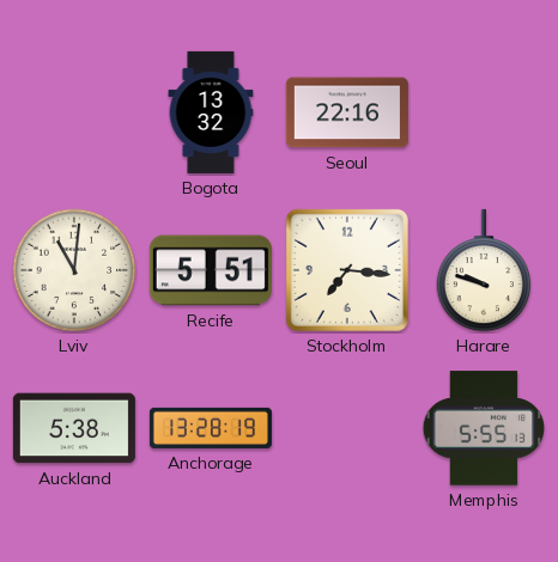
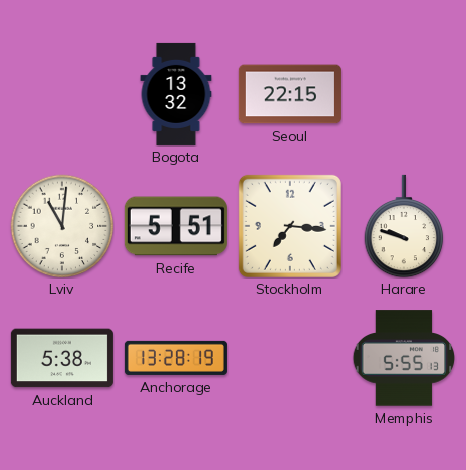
Seoul: 22:16 -> 22:15
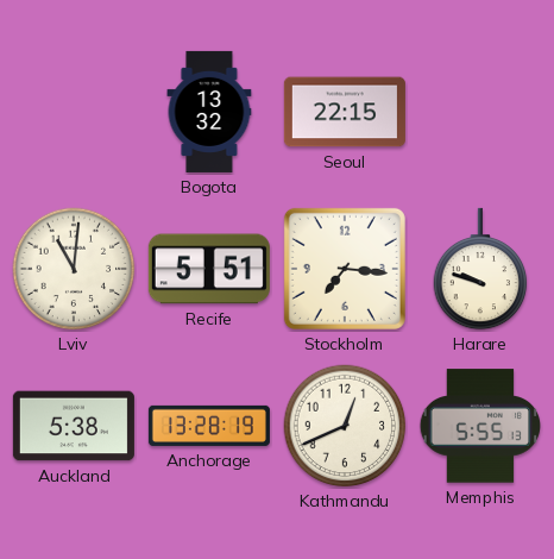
Kathmandu: none -> 12:41
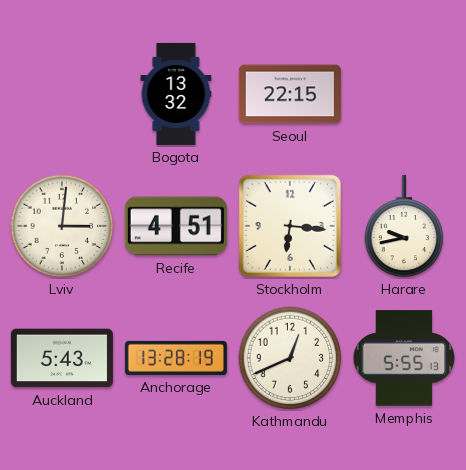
Lviv: 11:01 -> 3:01
Recife: 5:51 -> 4:51
Stockholm: 7:16 -> 6:16
Harare: 9:48 -> 9:43
Auckland: 5:38 -> 5:43
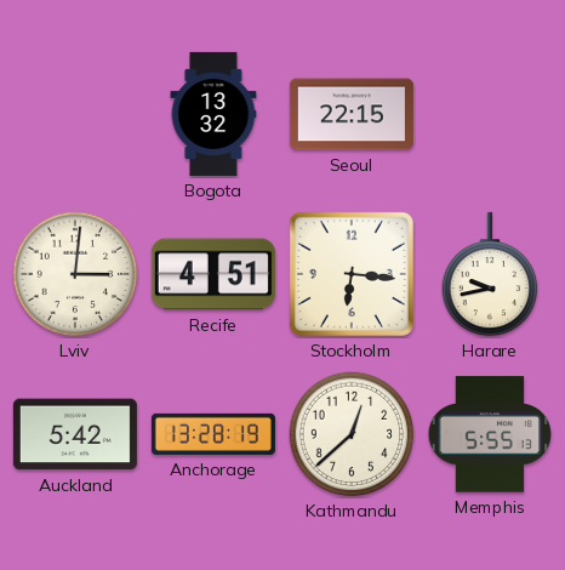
Auckland: 5:43 -> 5:42
Kathmandu: 12:41 -> 12:38
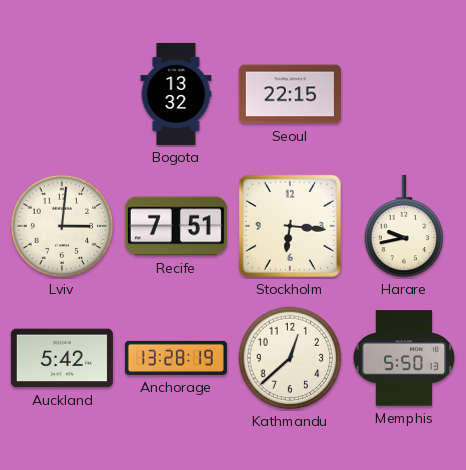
Recife: 4:51 -> 7:51
Memphis: 5:55 -> 5:50
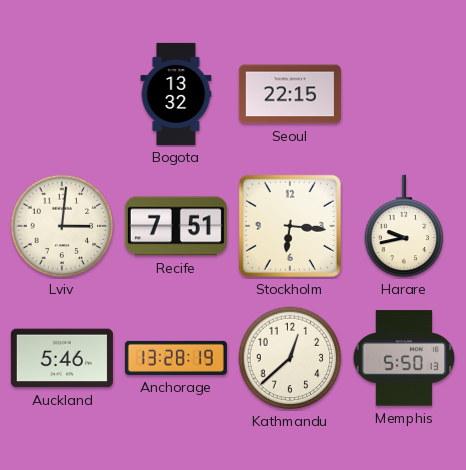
Auckland: 5:42 -> 5:46
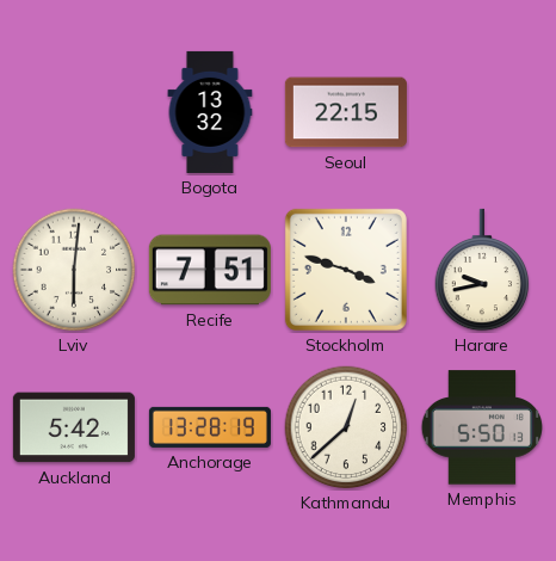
Lviv: 3:01 -> 6:01
Stockholm: 6:16 -> 3:48
Auckland: 5:46 -> 5:42
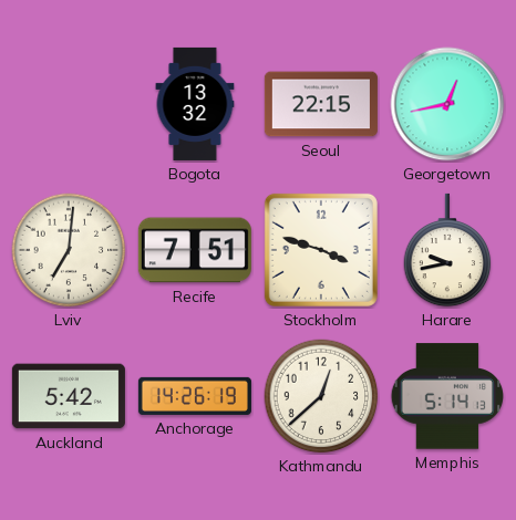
Georgetown: none -> 12:43
Lviv: 6:01 -> 7:01
Anchorage: 13:28 -> 14:26
Memphis: 5:50 -> 5:14
